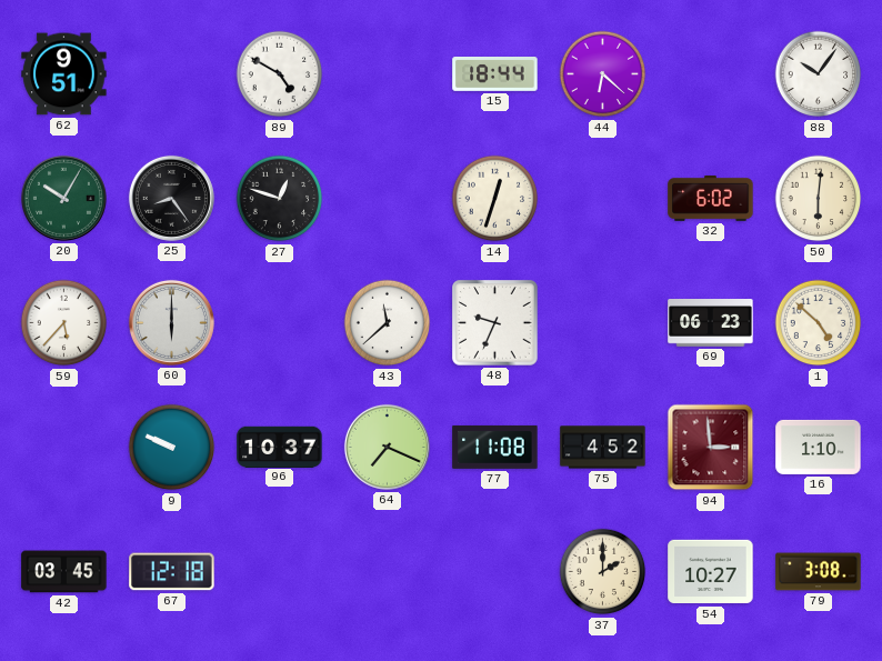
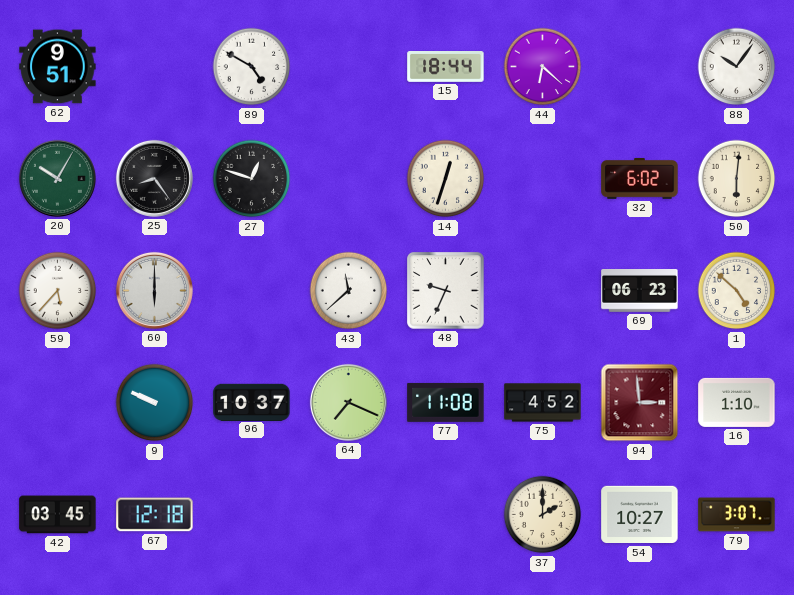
79: 3:08 -> 3:07
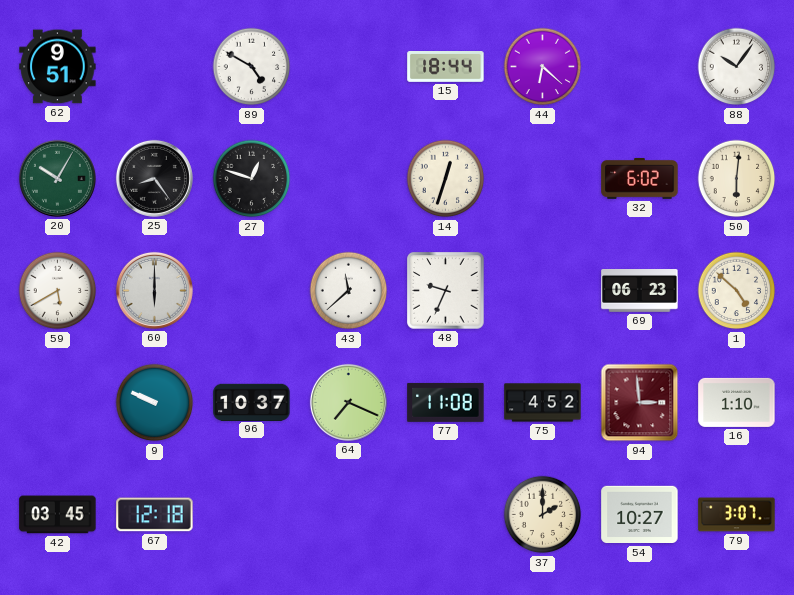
59: 5:37 -> 5:40
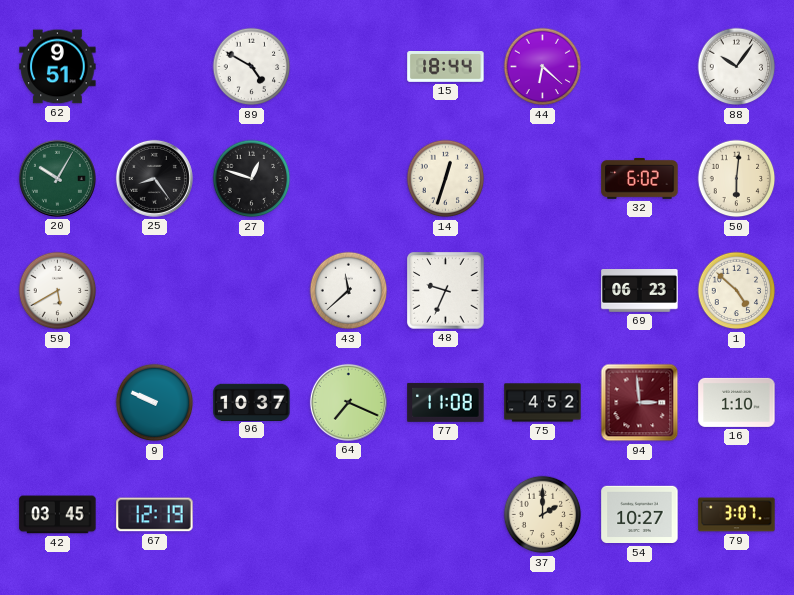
60: 6:00 -> none
67: 12:18 -> 12:19
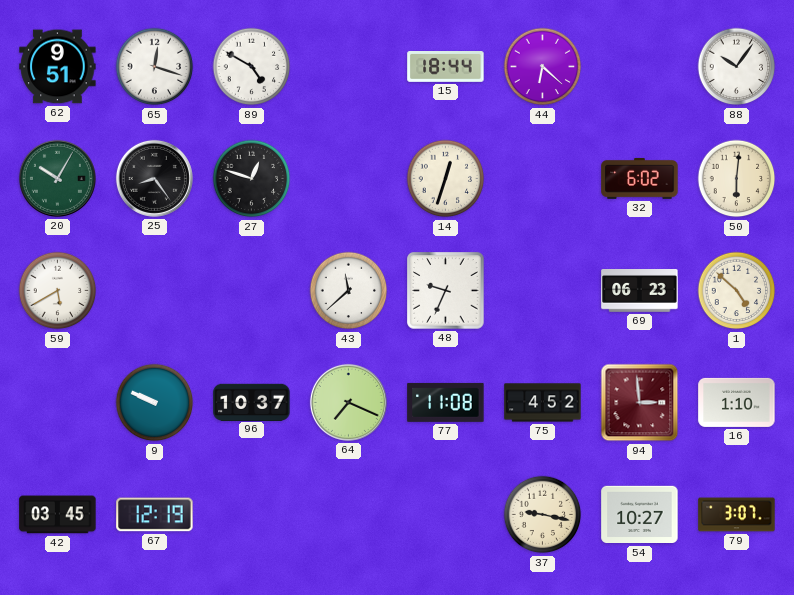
65: none -> 12:18
37: 2:00 -> 9:17
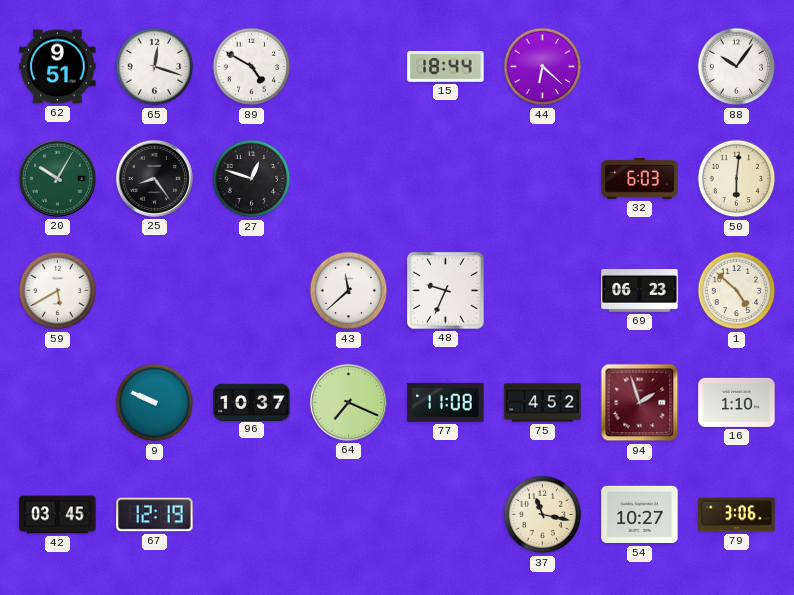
14: 12:33 -> none
32: 6:02 -> 6:03
94: 2:59 -> 1:57
37: 9:17 -> 11:17
79: 3:07 -> 3:06
